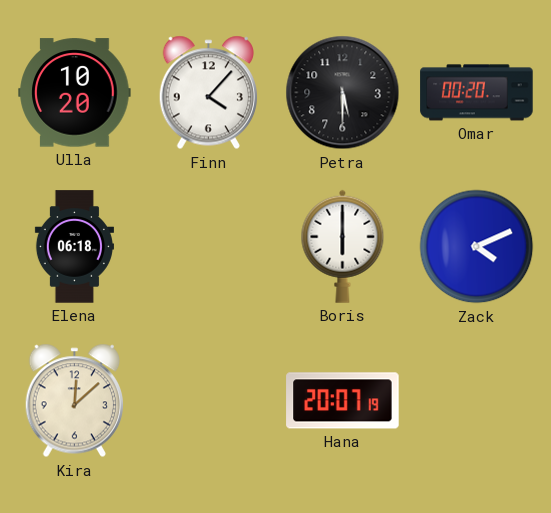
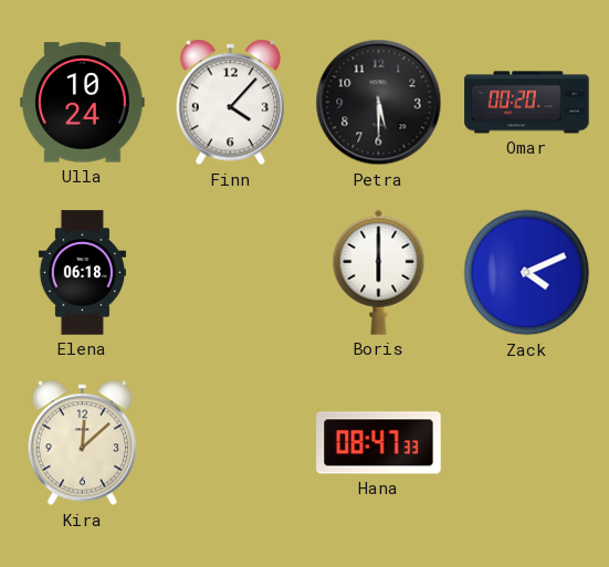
Ulla: 10:20 -> 10:24
Hana: 20:07 -> 08:47
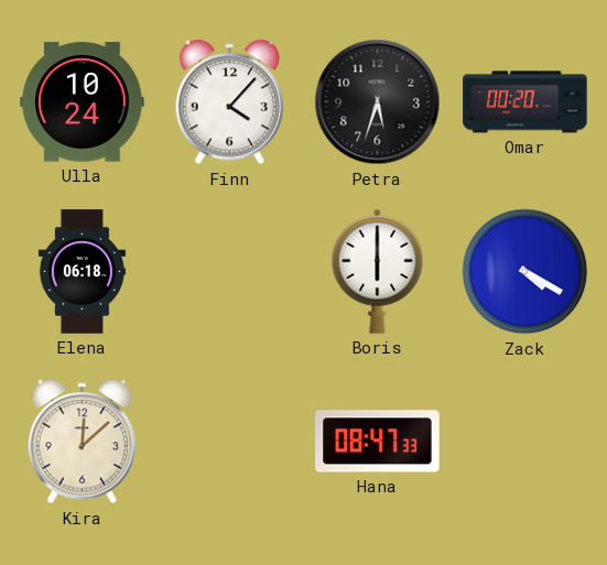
Petra: 5:30 -> 5:33
Zack: 4:11 -> 4:20
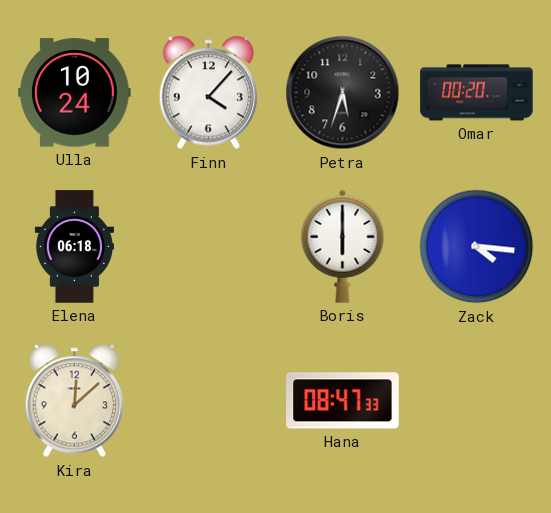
Zack: 4:20 -> 4:16
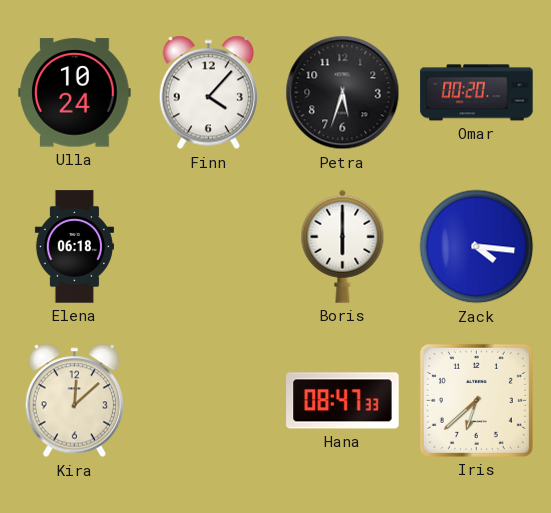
Iris: none -> 6:38
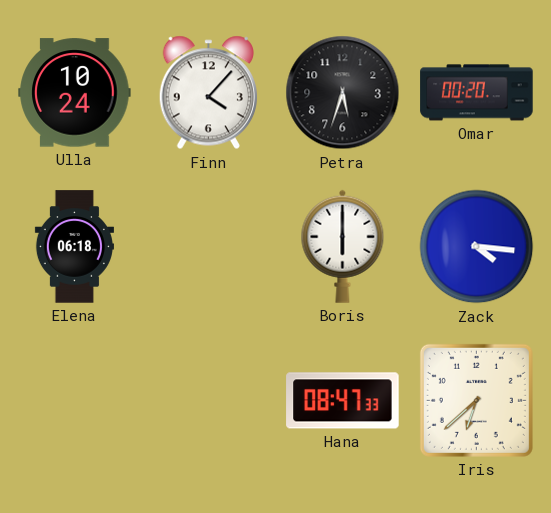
Kira: 12:08 -> none
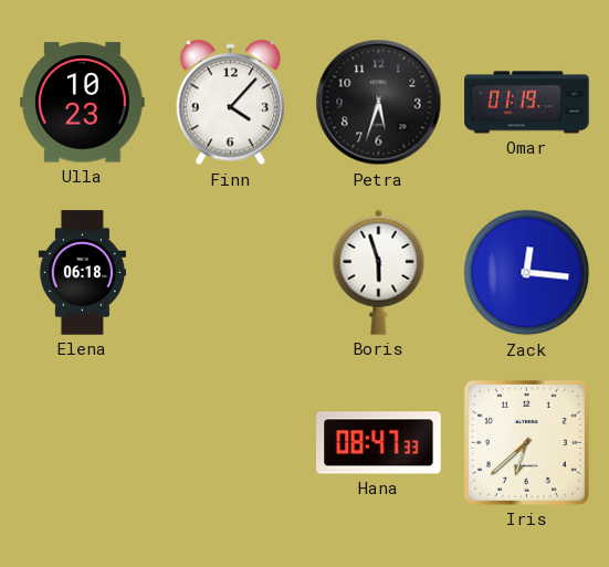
Ulla: 10:24 -> 10:23
Omar: 00:20 -> 01:19
Boris: 6:00 -> 5:57
Zack: 4:16 -> 12:16
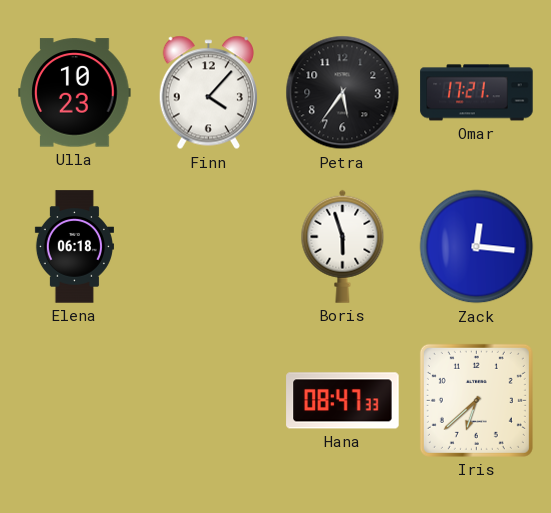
Petra: 5:33 -> 5:36
Omar: 01:19 -> 17:21
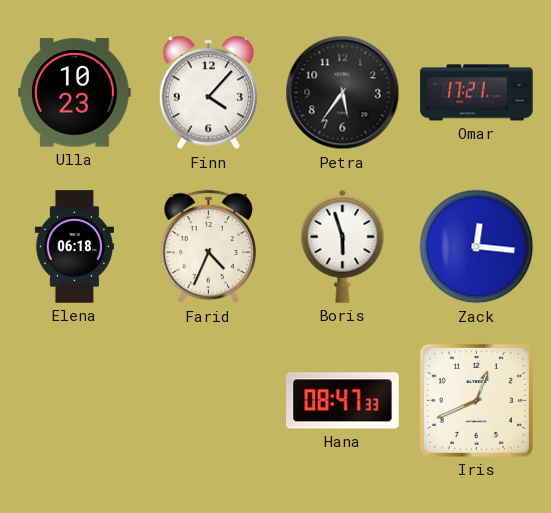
Farid: none -> 4:34
Iris: 6:38 -> 12:41
